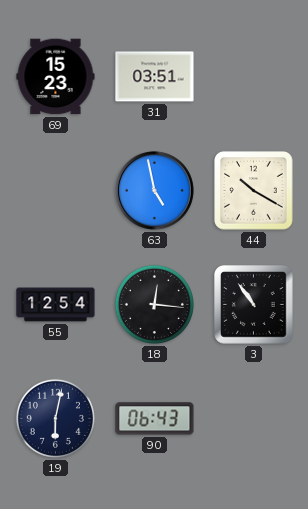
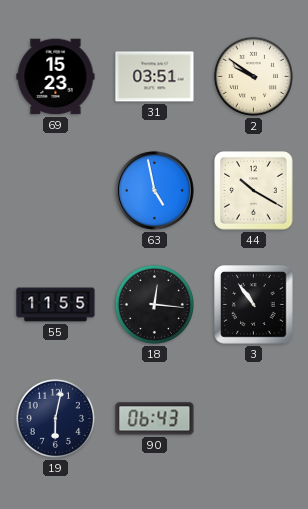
2: none -> 9:51
55: 12:54 -> 11:55
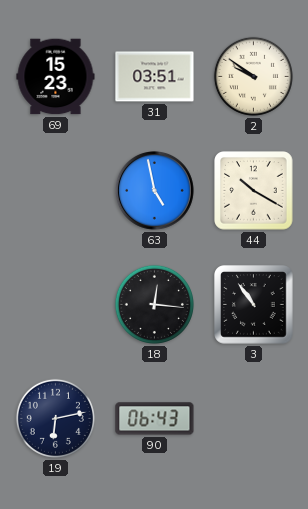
55: 11:55 -> none
19: 6:02 -> 6:13
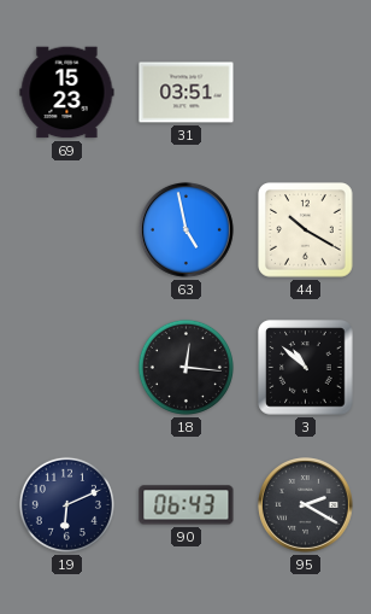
2: 9:51 -> none
3: 10:54 -> 10:52
19: 6:13 -> 6:11
95: none -> 2:20
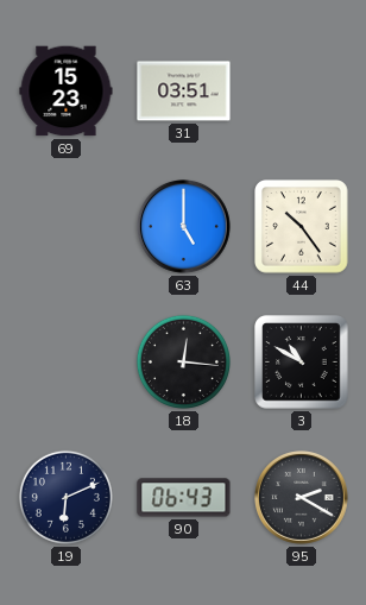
63: 4:58 -> 5:00
44: 10:20 -> 10:24
3: 10:52 -> 10:50
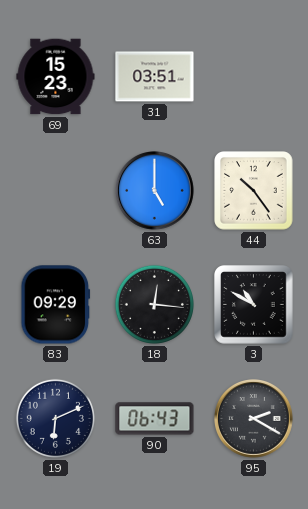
83: none -> 09:29
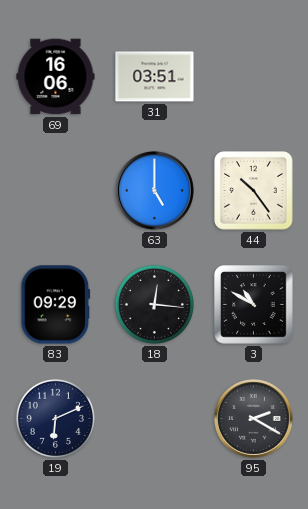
69: 15:23 -> 16:06
90: 06:43 -> none
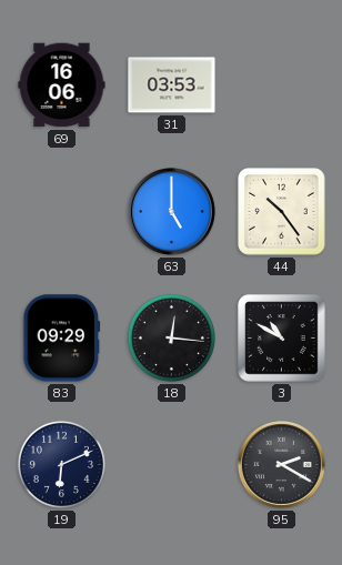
31: 03:51 -> 03:53
